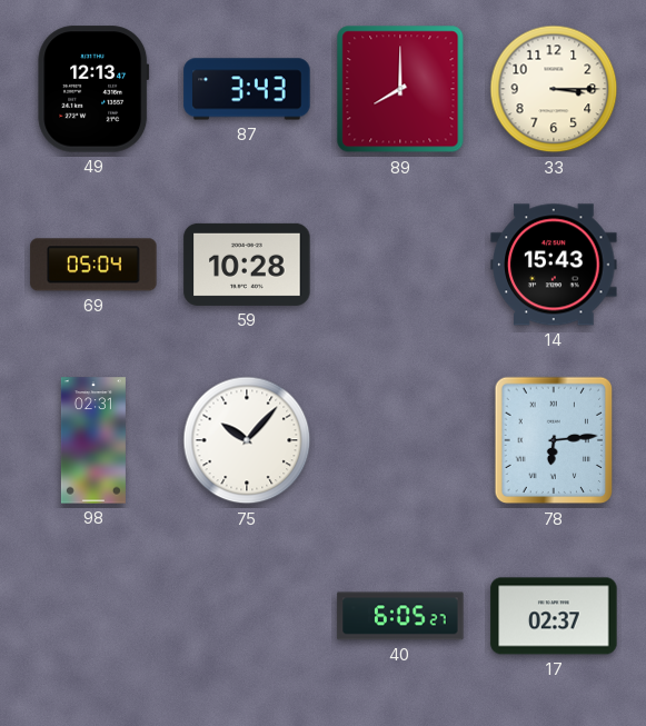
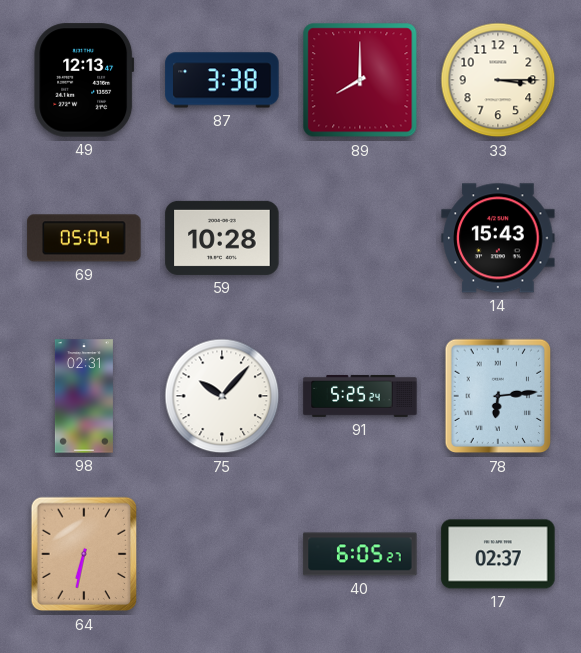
87: 3:43 -> 3:38
91: none -> 5:25
64: none -> 6:32
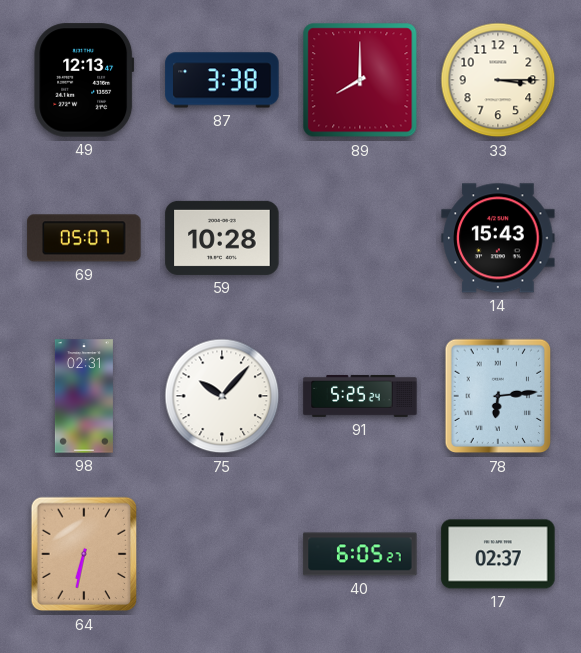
69: 05:04 -> 05:07
